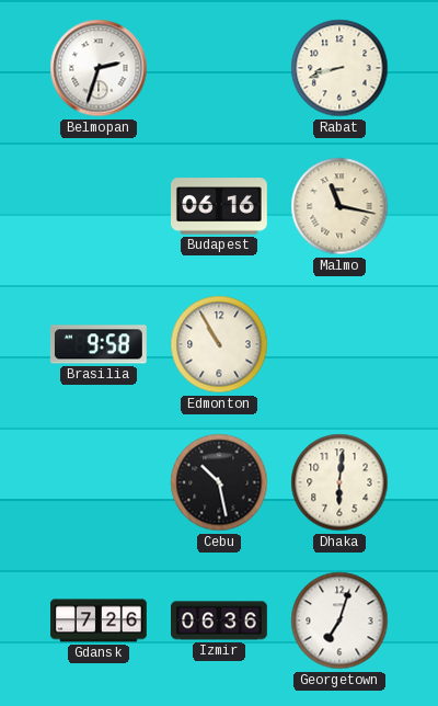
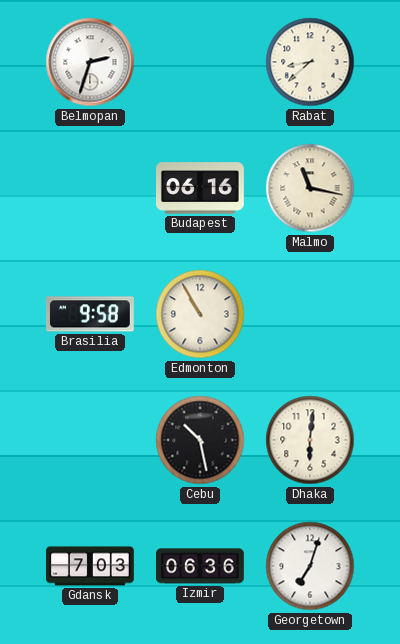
Rabat: 8:42 -> 8:38
Gdansk: 7:26 -> 7:03
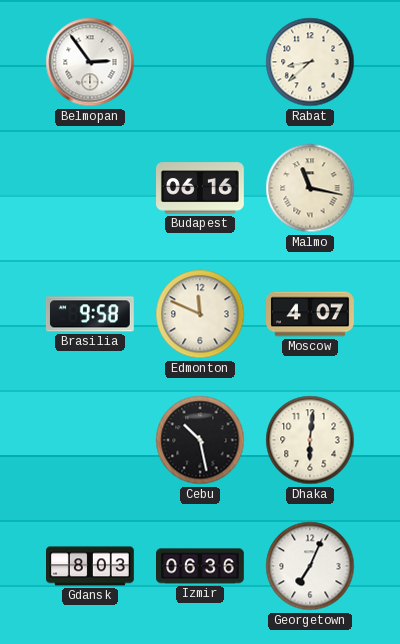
Belmopan: 2:33 -> 2:54
Edmonton: 10:55 -> 11:49
Moscow: none -> 4:07
Gdansk: 7:03 -> 8:03
Georgetown: 7:03 -> 7:04
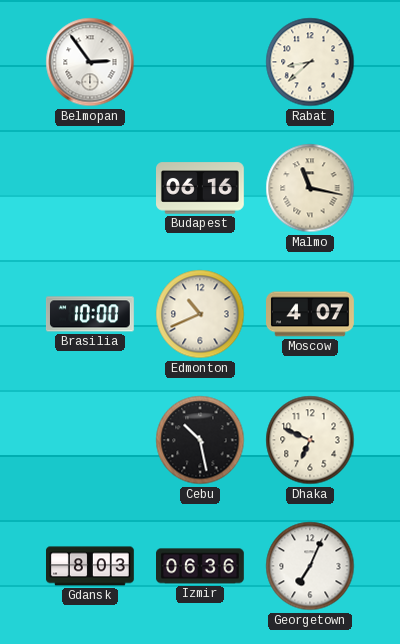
Brasilia: 9:58 -> 10:00
Edmonton: 11:49 -> 10:41
Dhaka: 6:01 -> 6:49
